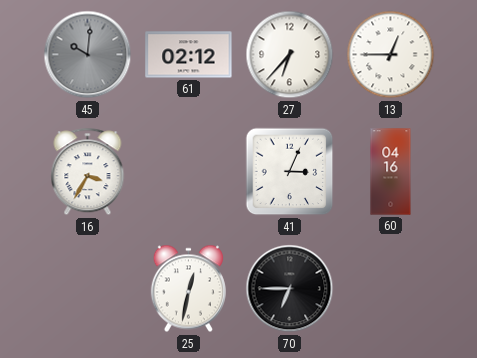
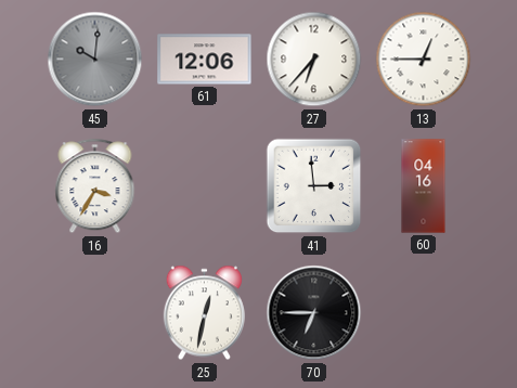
61: 02:12 -> 12:06
41: 3:04 -> 2:59
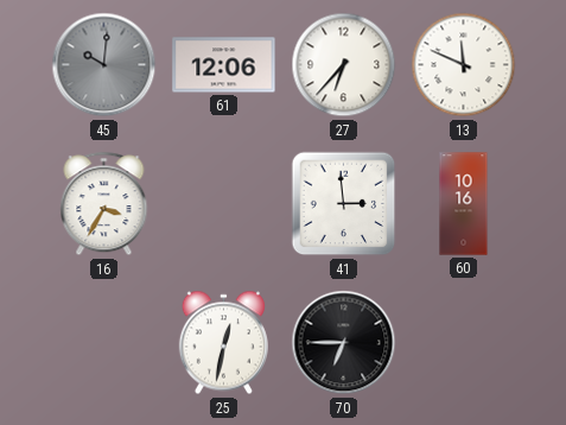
13: 12:45 -> 11:49
60: 04:16 -> 10:16
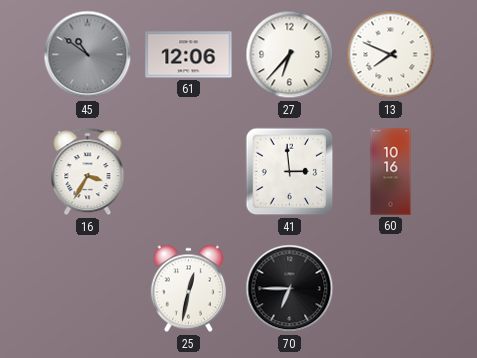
45: 10:01 -> 10:51
13: 11:49 -> 7:49
